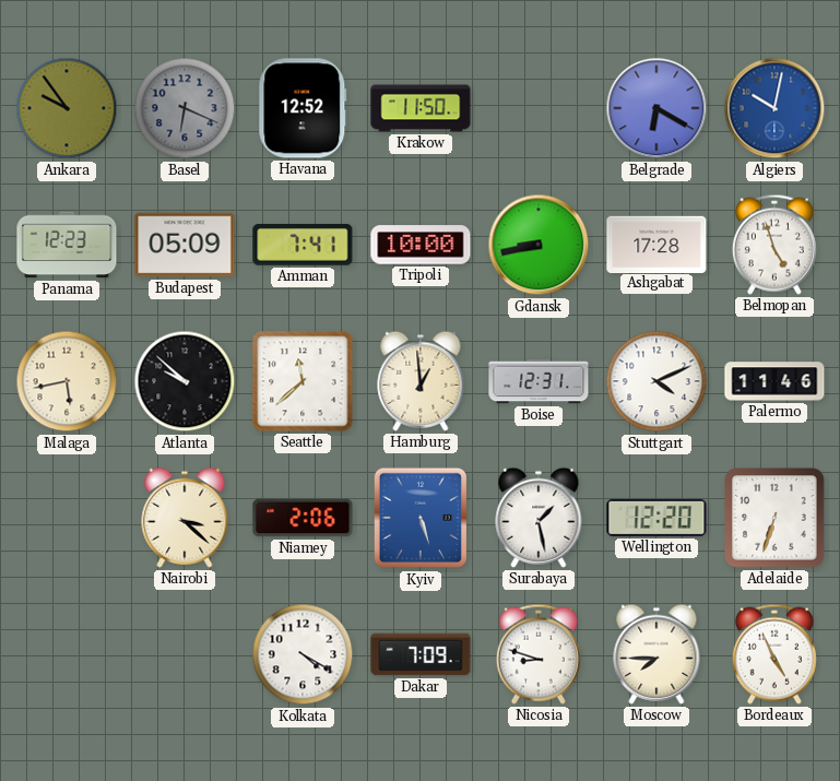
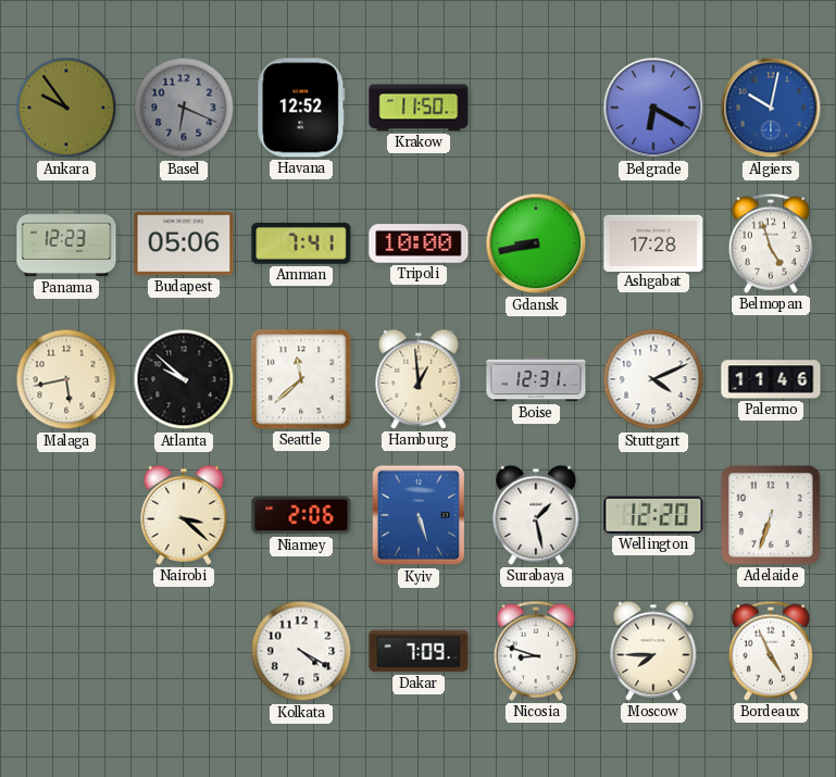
Budapest: 05:09 -> 05:06
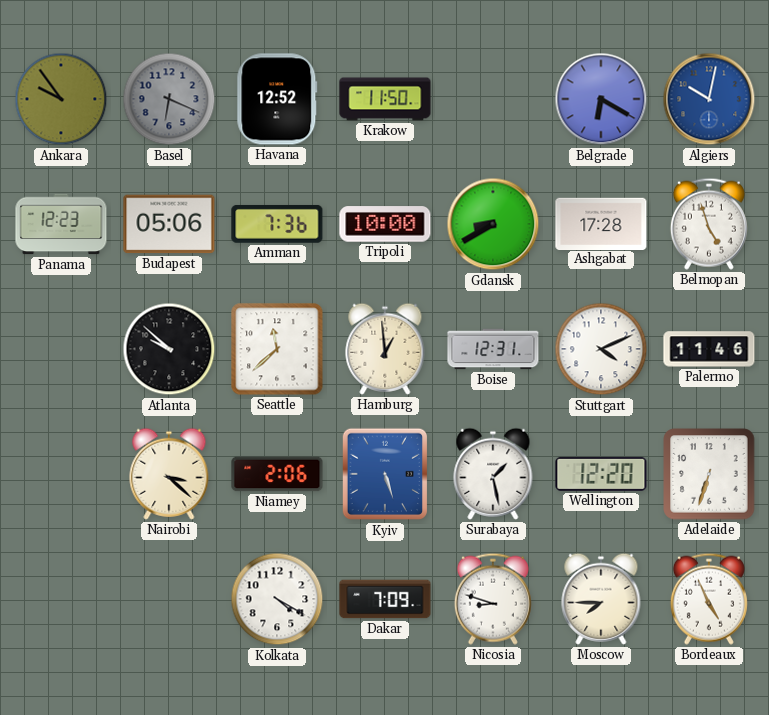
Amman: 7:41 -> 7:36
Gdansk: 8:43 -> 8:40
Malaga: 5:43 -> none
